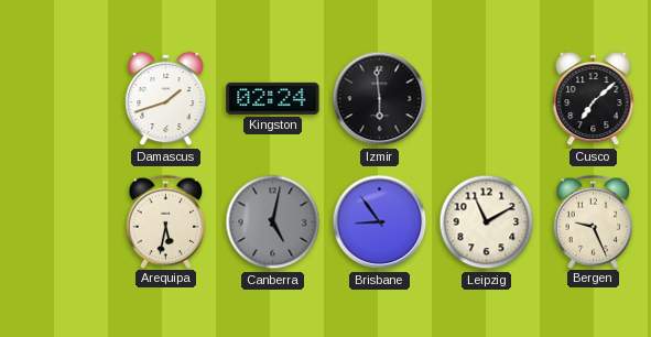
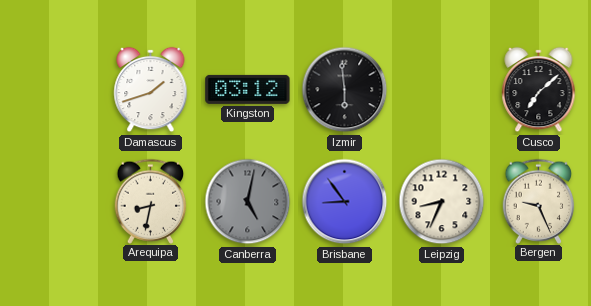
Kingston: 02:24 -> 03:12
Arequipa: 5:32 -> 8:32
Leipzig: 11:10 -> 8:34
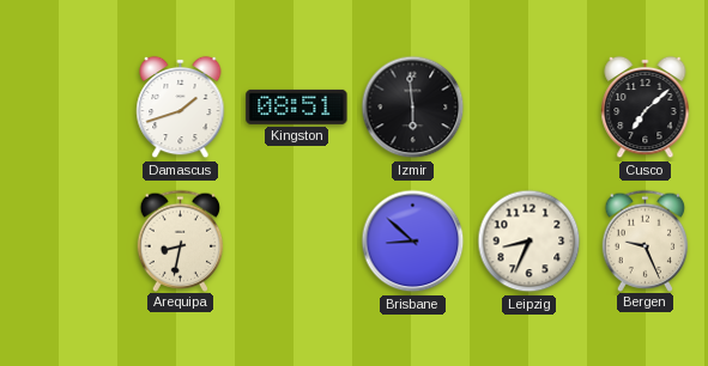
Kingston: 03:12 -> 08:51
Canberra: 5:02 -> none
Brisbane: 8:54 -> 8:52
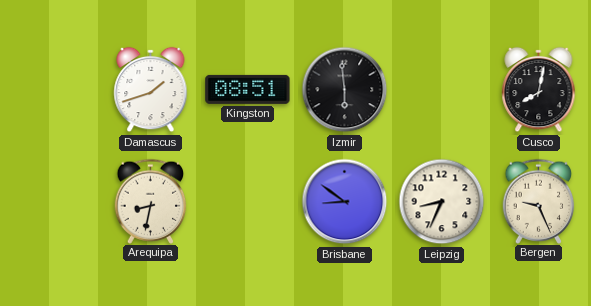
Cusco: 7:08 -> 8:02
Brisbane: 8:52 -> 8:51
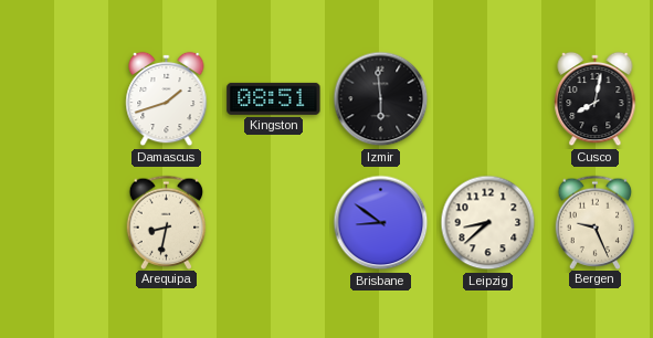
Leipzig: 8:34 -> 8:38
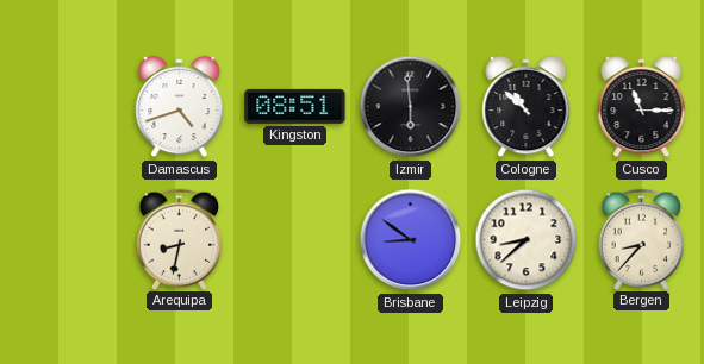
Damascus: 1:42 -> 4:42
Cologne: none -> 10:52
Cusco: 8:02 -> 11:15
Bergen: 9:26 -> 8:37
